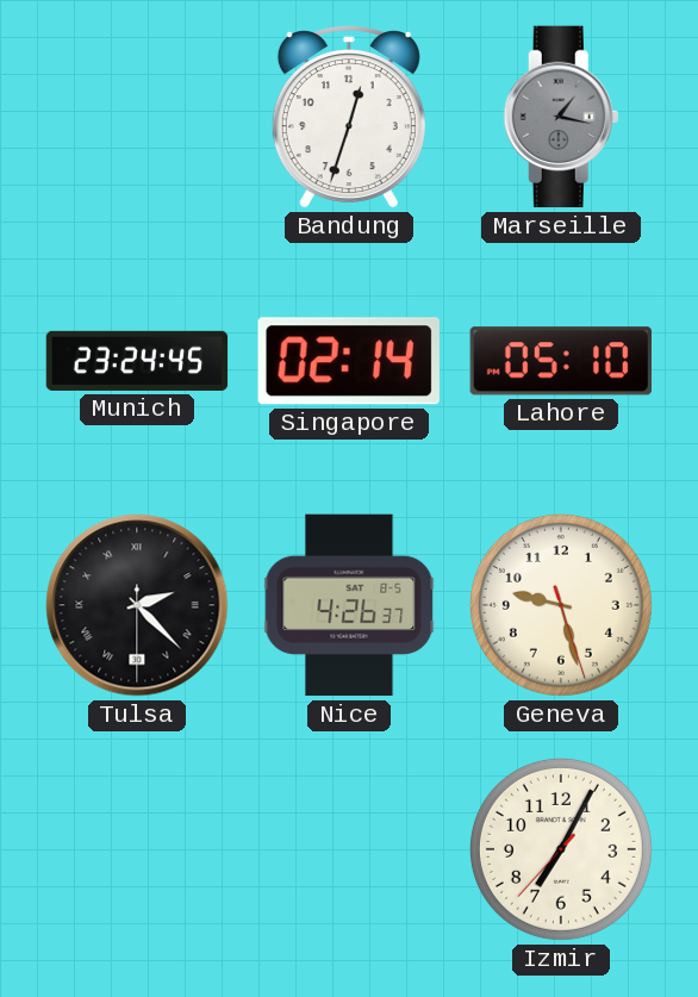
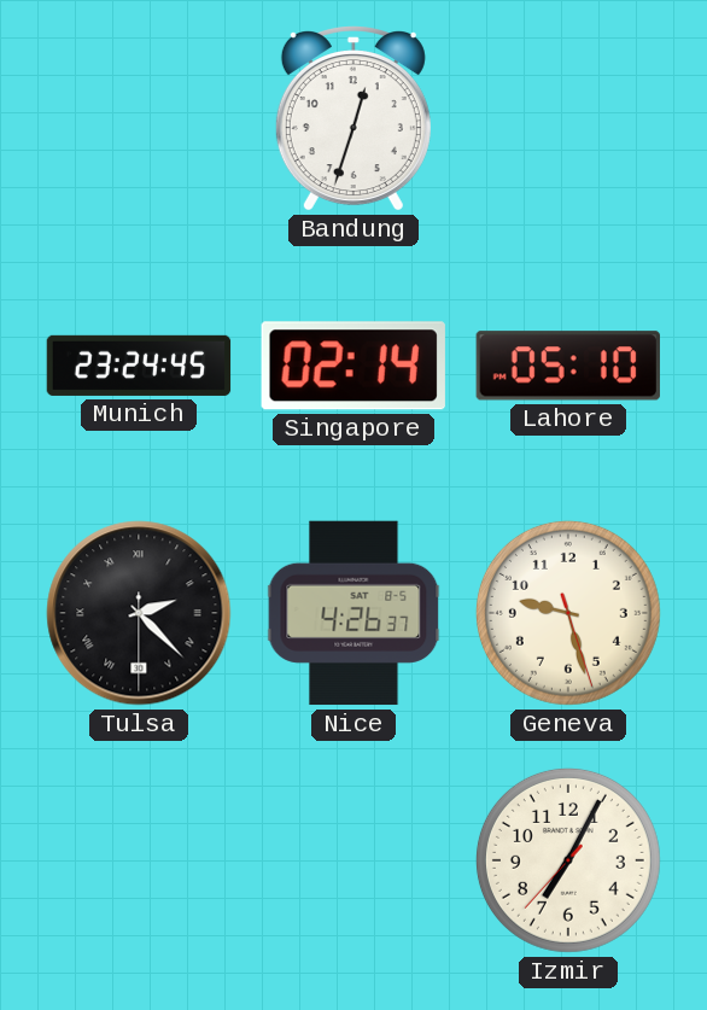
Marseille: 1:17 -> none
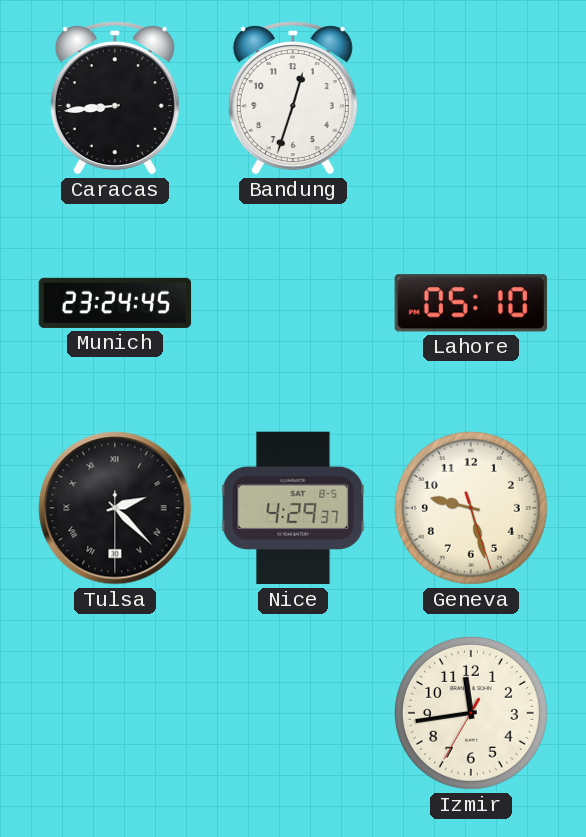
Caracas: none -> 8:44
Singapore: 02:14 -> none
Nice: 4:26 -> 4:29
Izmir: 7:04 -> 11:43
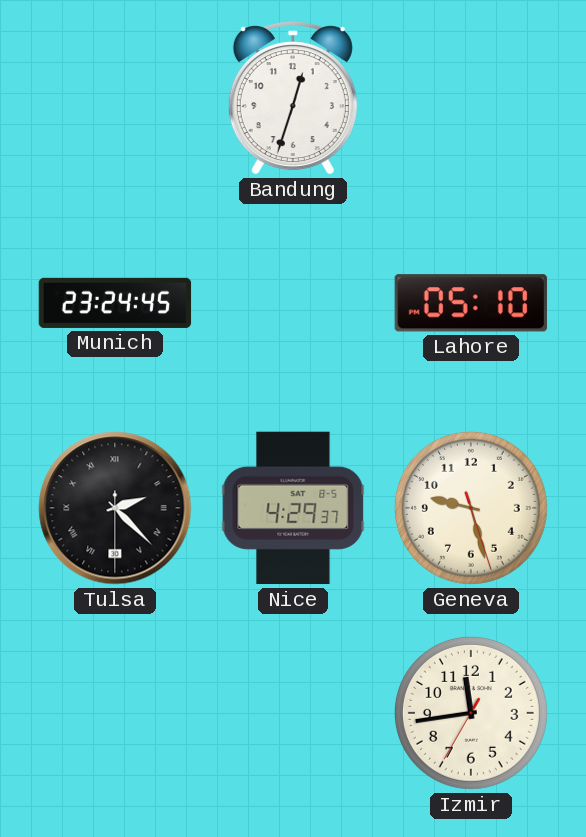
Caracas: 8:44 -> none
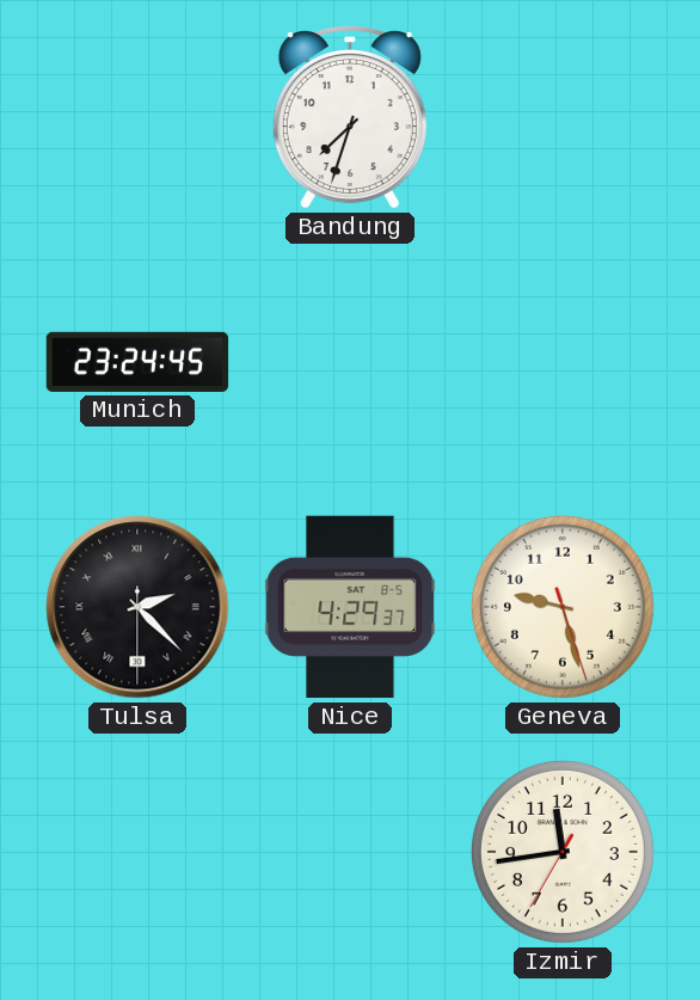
Bandung: 12:33 -> 7:33
Lahore: 05:10 -> none
